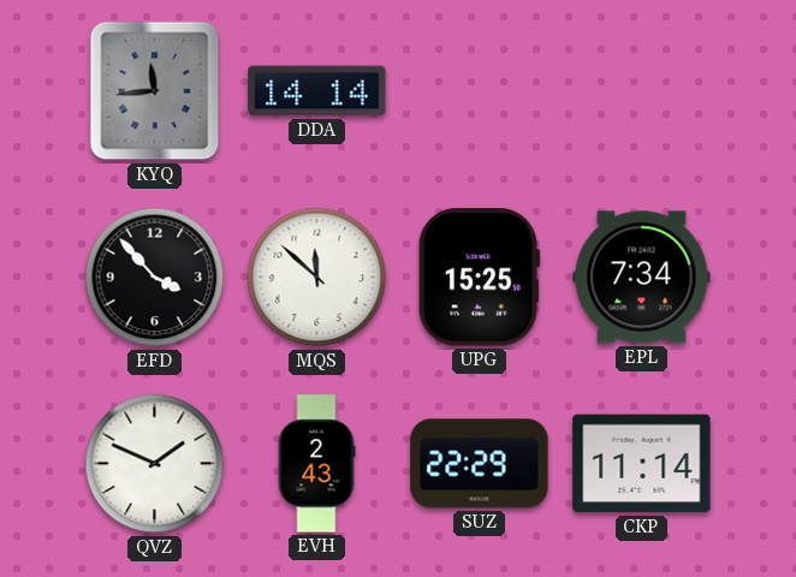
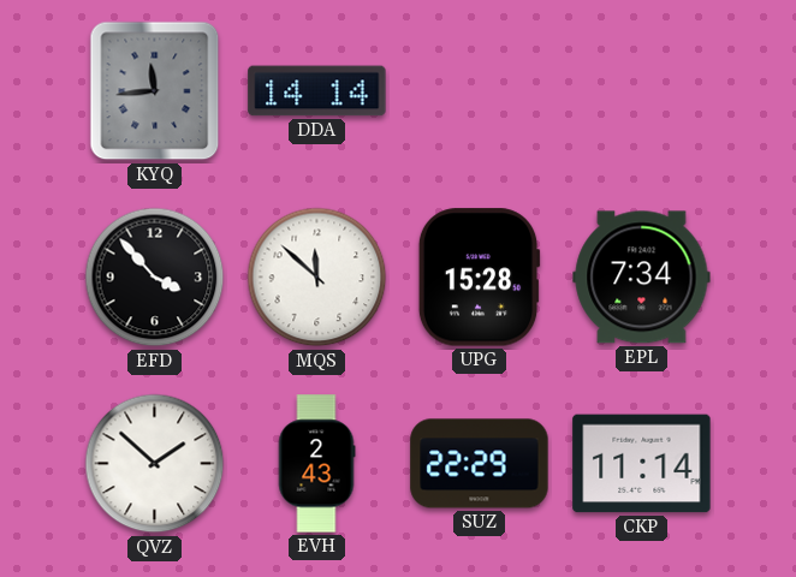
UPG: 15:25 -> 15:28
QVZ: 1:49 -> 1:52
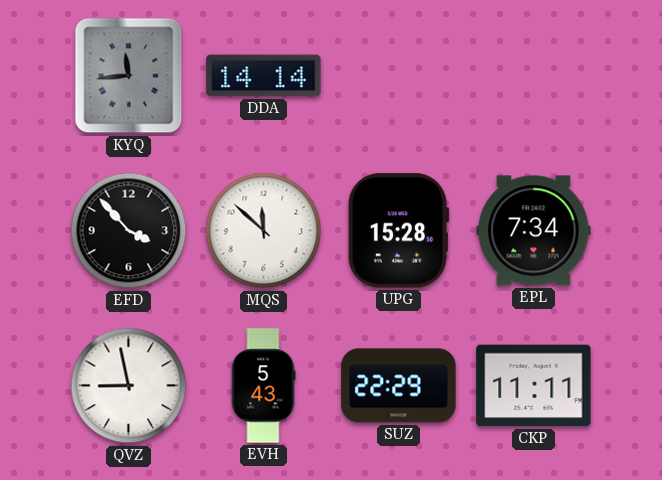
QVZ: 1:52 -> 8:58
EVH: 2:43 -> 5:43
CKP: 11:14 -> 11:11
